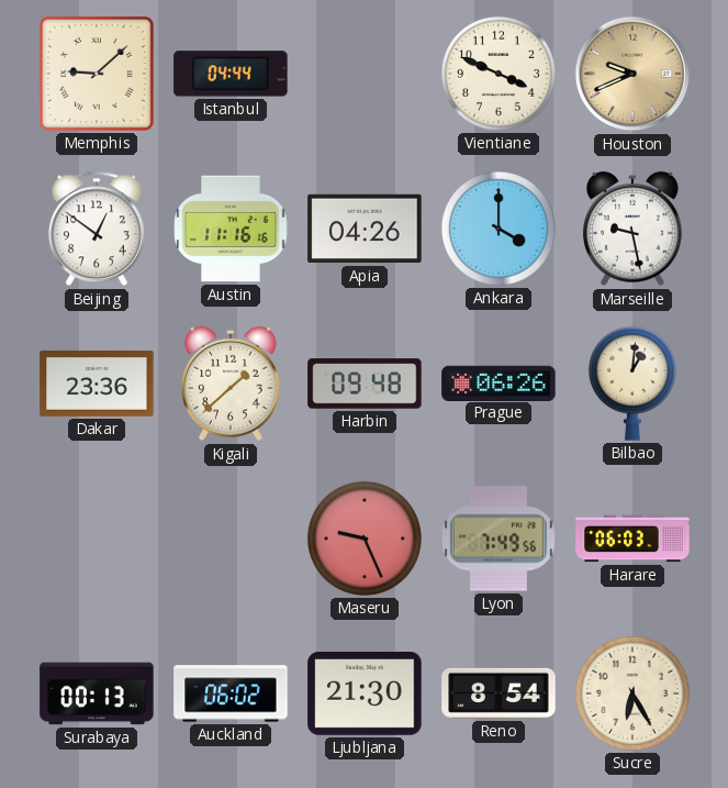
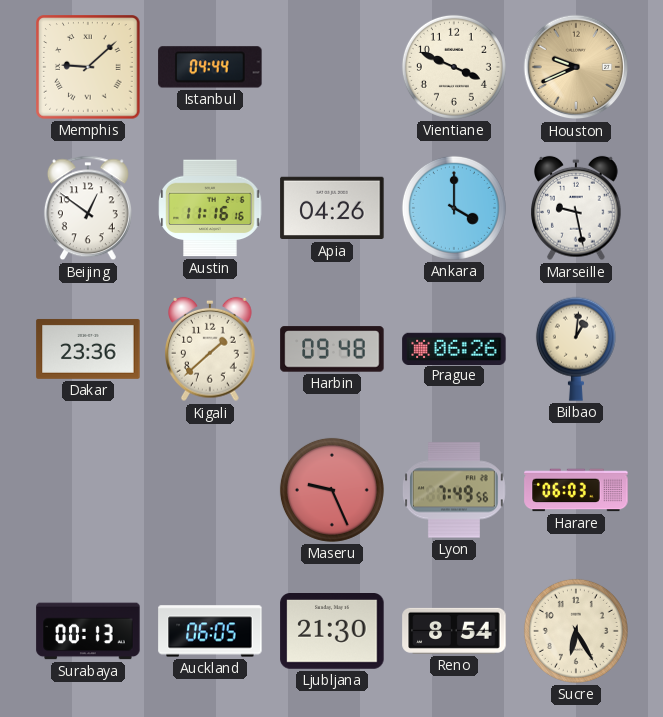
Auckland: 06:02 -> 06:05
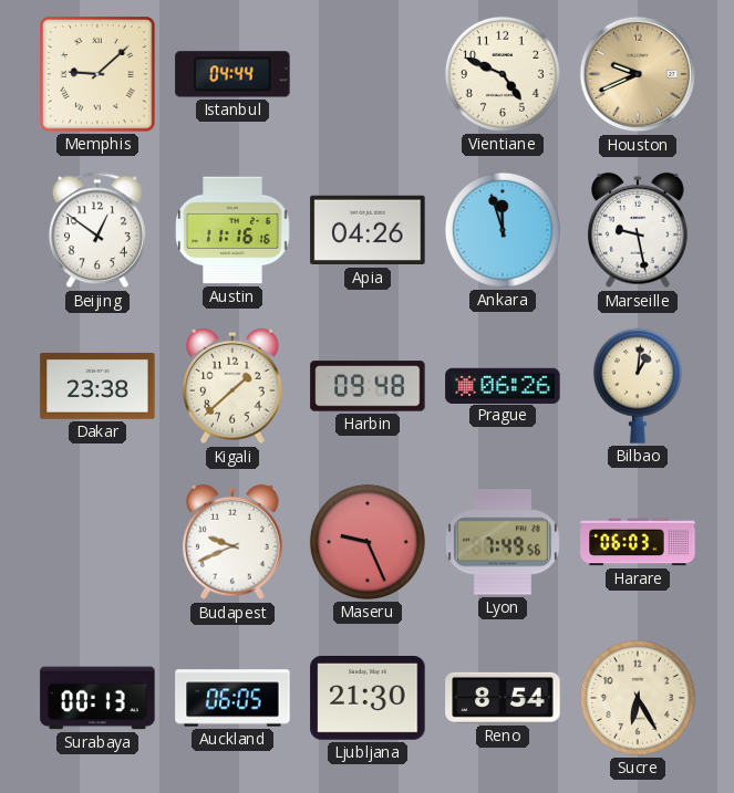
Vientiane: 3:49 -> 4:49
Ankara: 4:00 -> 11:57
Dakar: 23:36 -> 23:38
Budapest: none -> 9:41
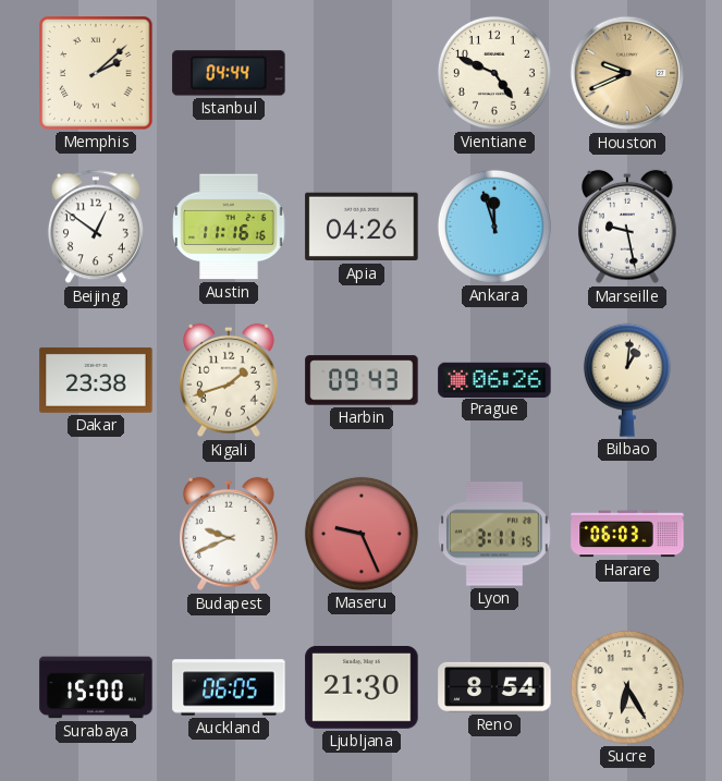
Memphis: 9:08 -> 2:08
Kigali: 1:38 -> 1:42
Harbin: 09:48 -> 09:43
Lyon: 7:49 -> 3:11
Surabaya: 00:13 -> 15:00
